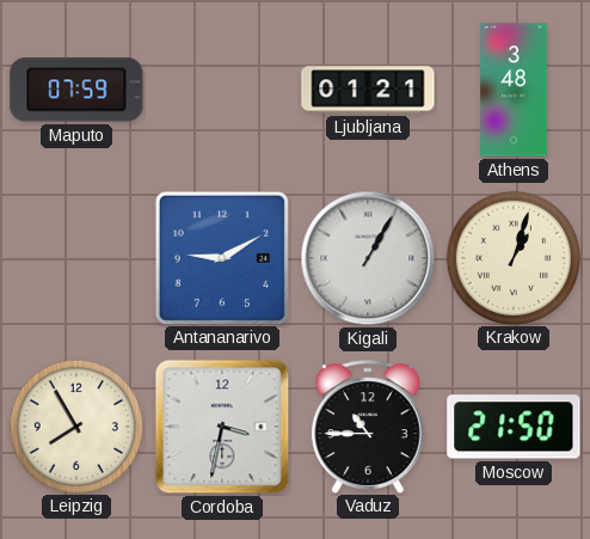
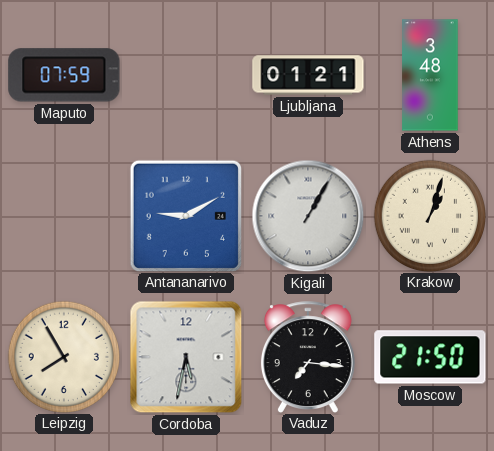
Cordoba: 3:32 -> 5:32
Vaduz: 10:45 -> 7:16
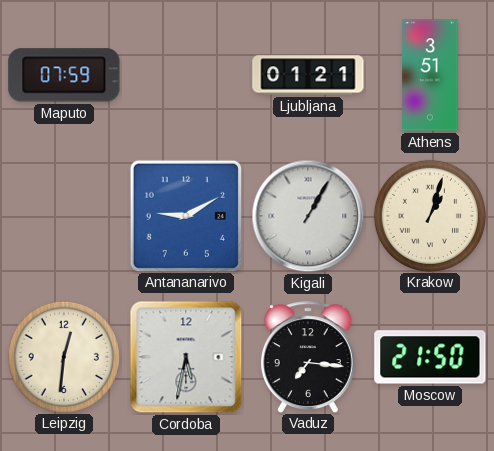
Athens: 3:48 -> 3:51
Leipzig: 7:55 -> 12:31
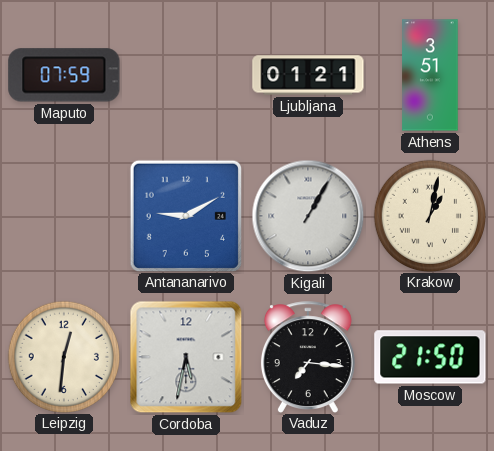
Krakow: 1:03 -> 1:02
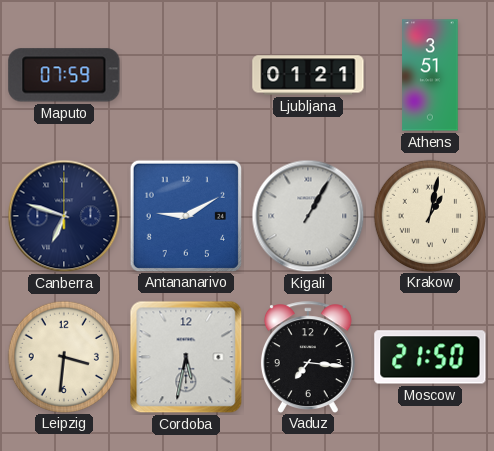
Canberra: none -> 6:48
Leipzig: 12:31 -> 3:31
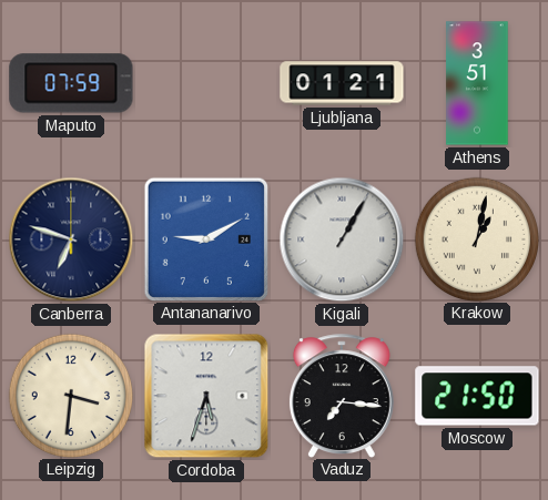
Cordoba: 5:32 -> 5:33
